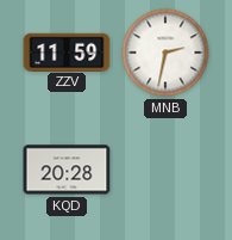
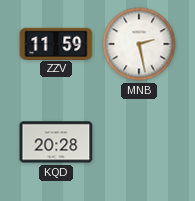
MNB: 2:32 -> 2:28
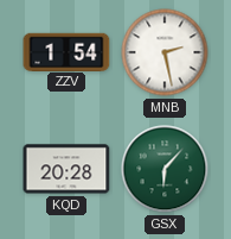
ZZV: 11:59 -> 1:54
GSX: none -> 6:07
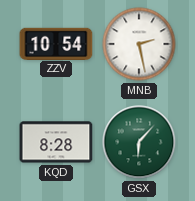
ZZV: 1:54 -> 10:54
KQD: 20:28 -> 8:28
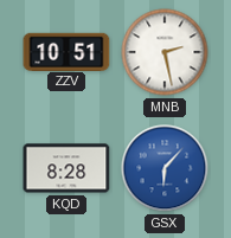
ZZV: 10:54 -> 10:51
GSX dial: green -> blue
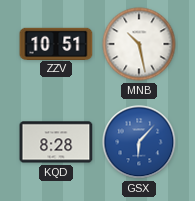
MNB: 2:28 -> 10:28
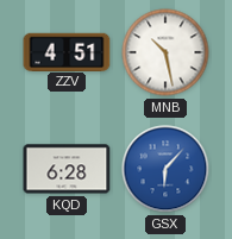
ZZV: 10:51 -> 4:51
KQD: 8:28 -> 6:28
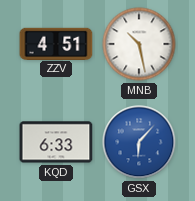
KQD: 6:28 -> 6:33
